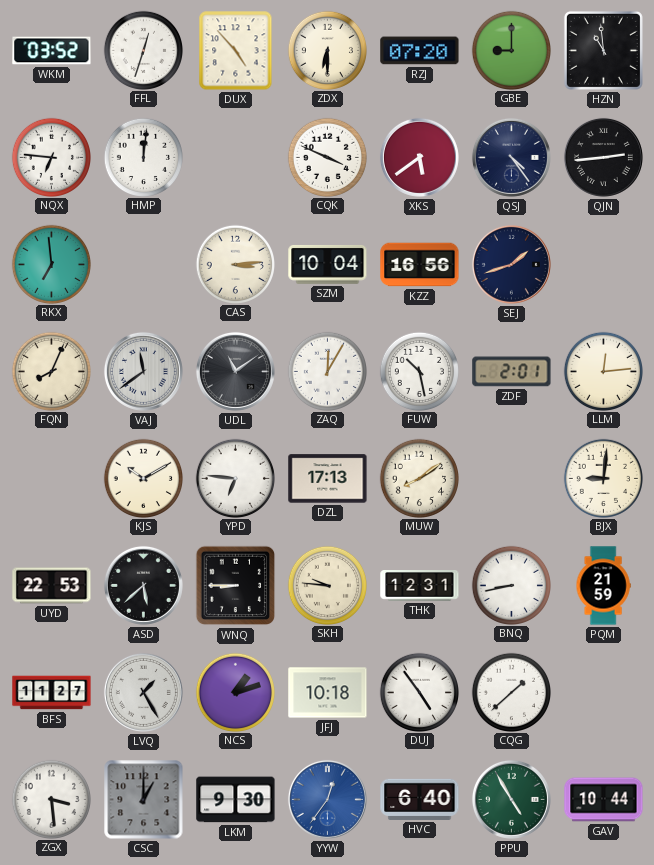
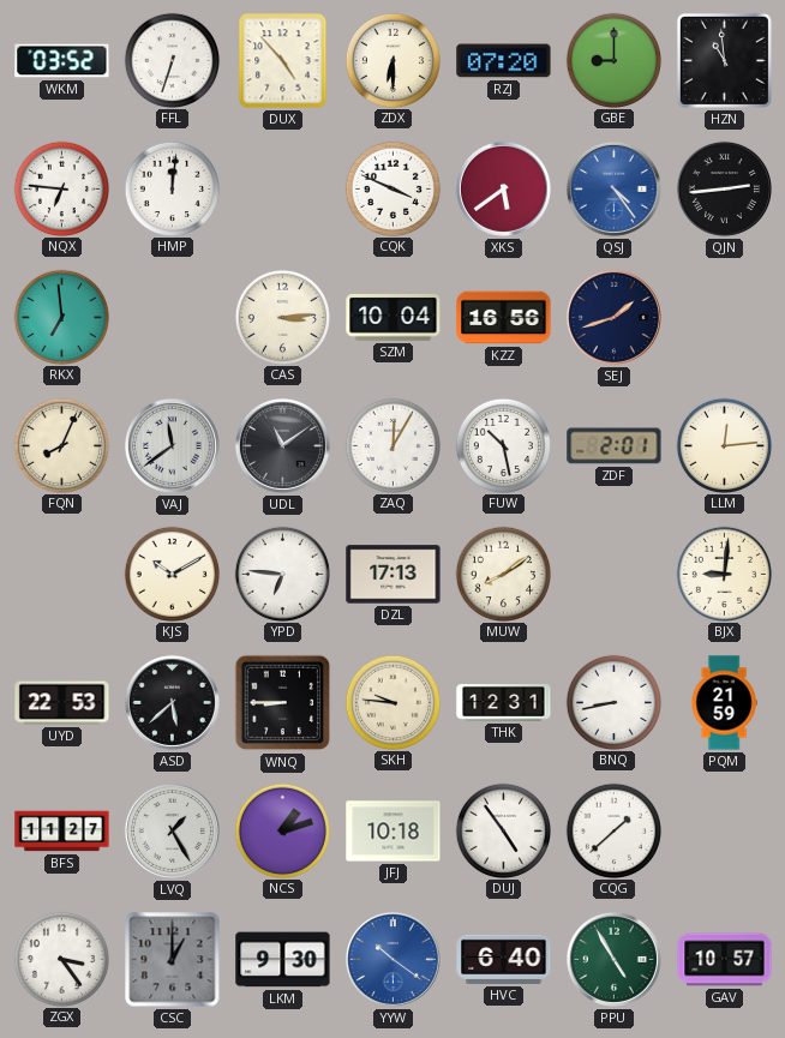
FFL: 12:33 -> 6:33
QSJ dial: navy -> blue
ZGX: 3:29 -> 3:24
YYW: 12:36 -> 10:21
GAV: 10:44 -> 10:57
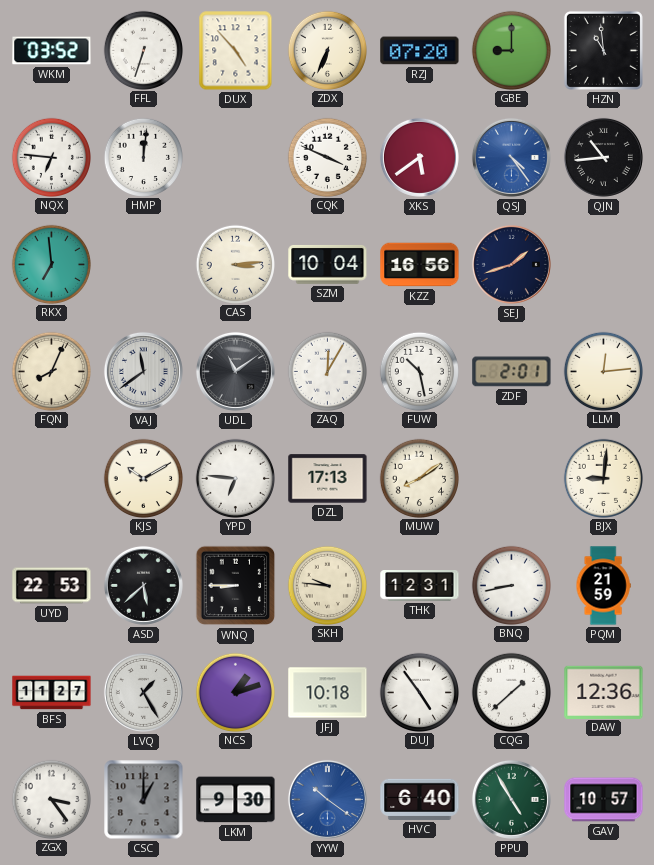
ZDX: 6:30 -> 6:34
QJN: 2:44 -> 10:44
DAW: none -> 12:36
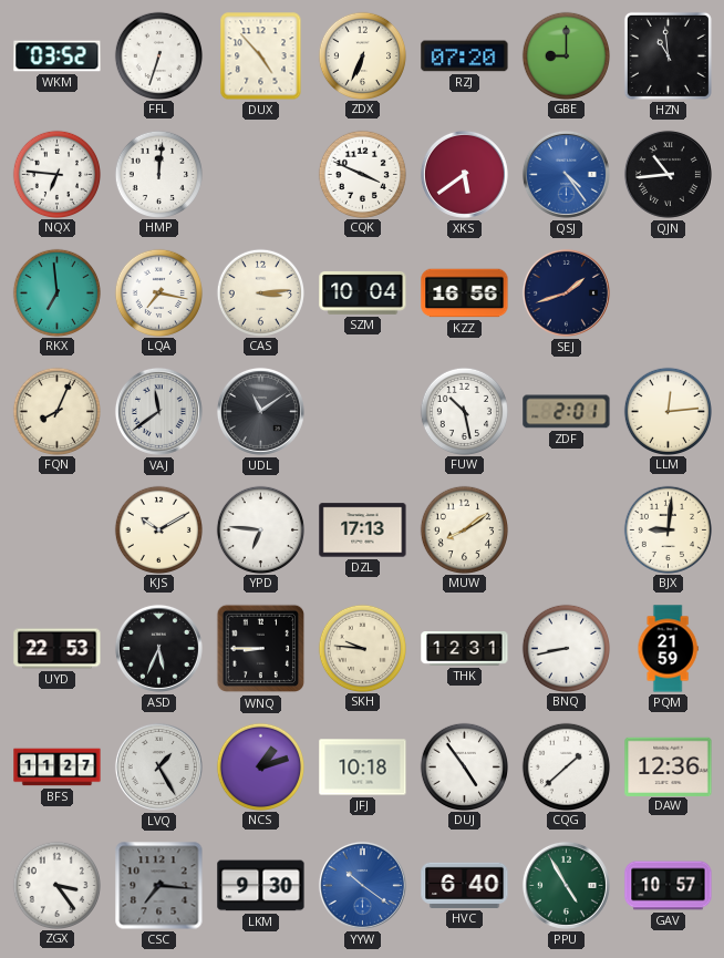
LQA: none -> 7:17
ZAQ: 12:05 -> none
ASD: 5:38 -> 5:34
CSC: 1:00 -> 7:16
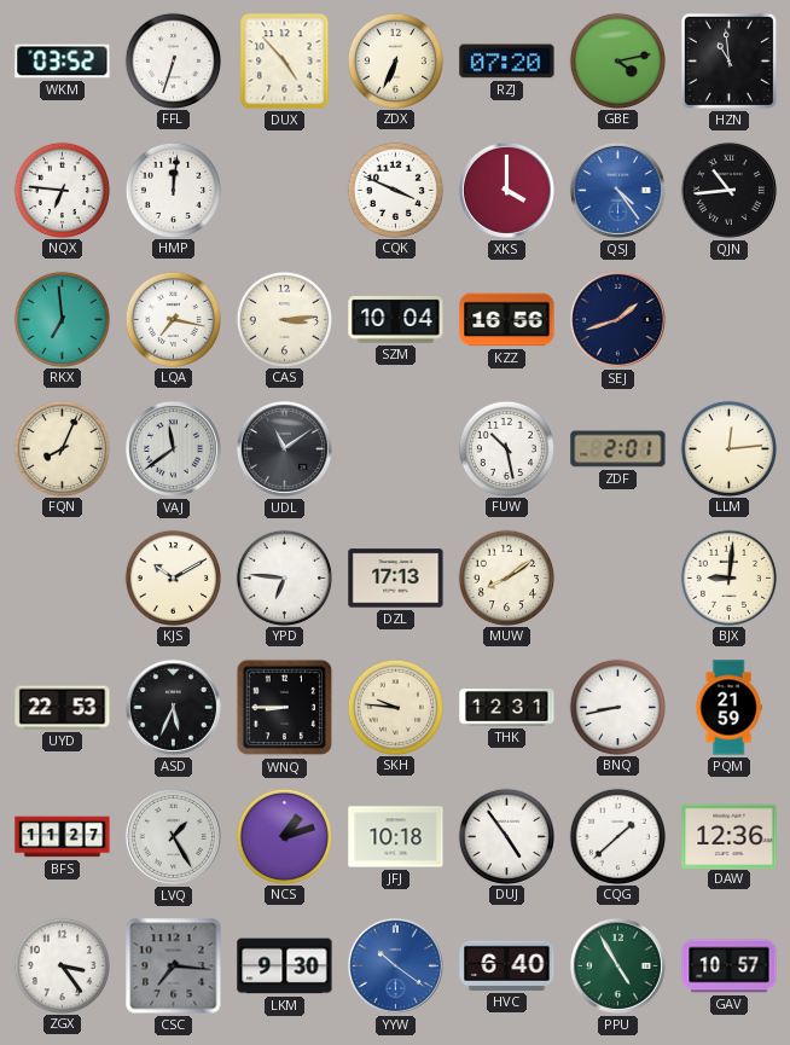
GBE: 9:00 -> 4:13
XKS: 5:39 -> 4:00
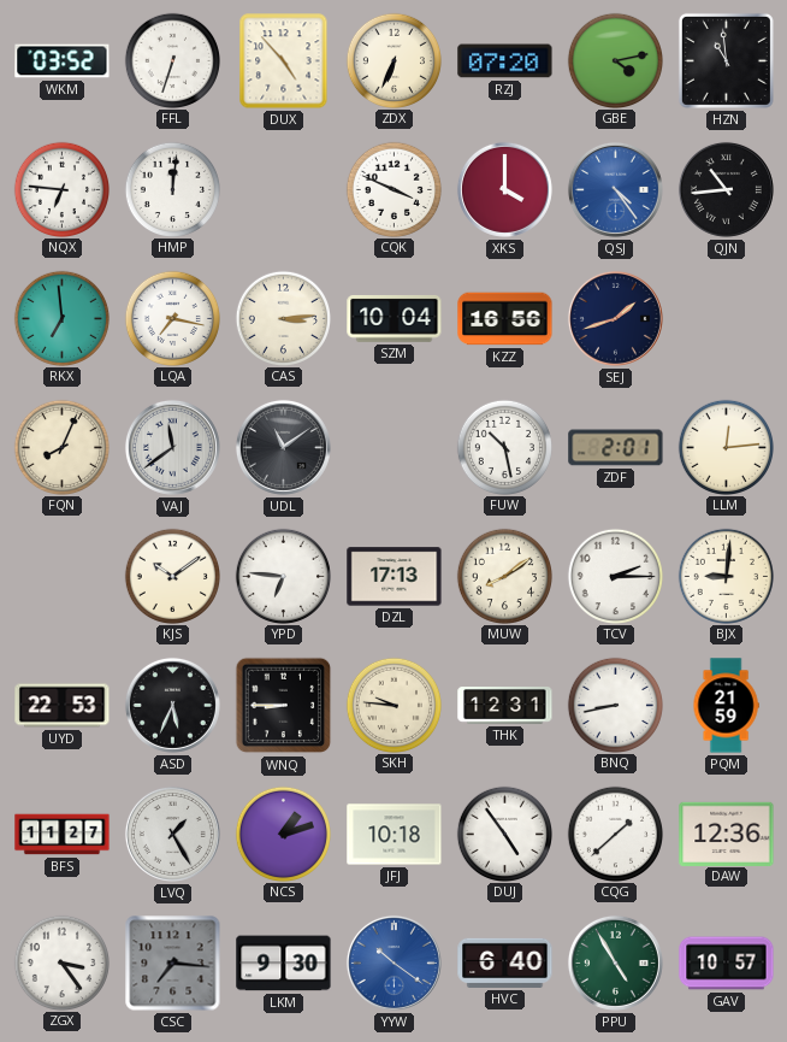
KJS: 10:10 -> 10:09
TCV: none -> 2:15
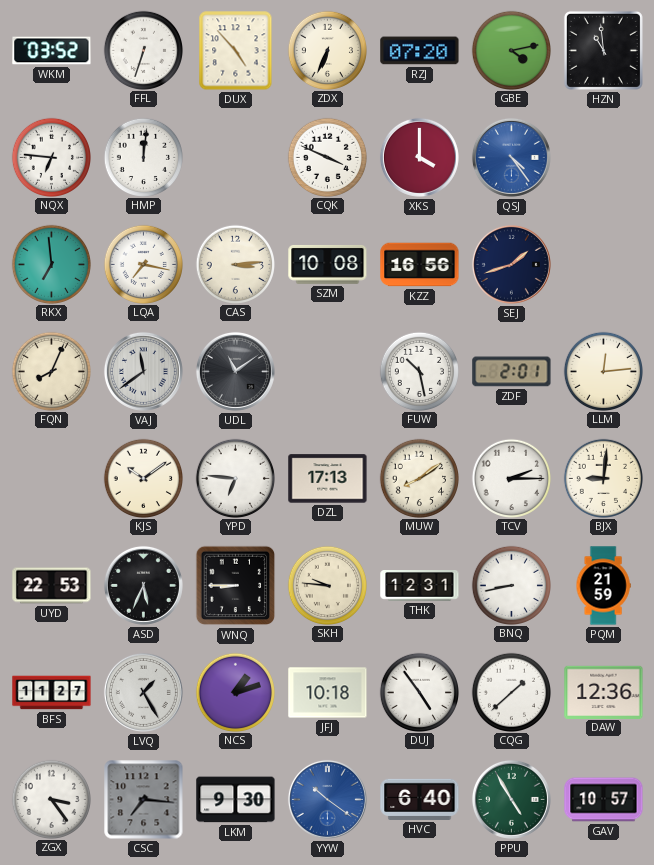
QJN: 10:44 -> none
SZM: 10:04 -> 10:08
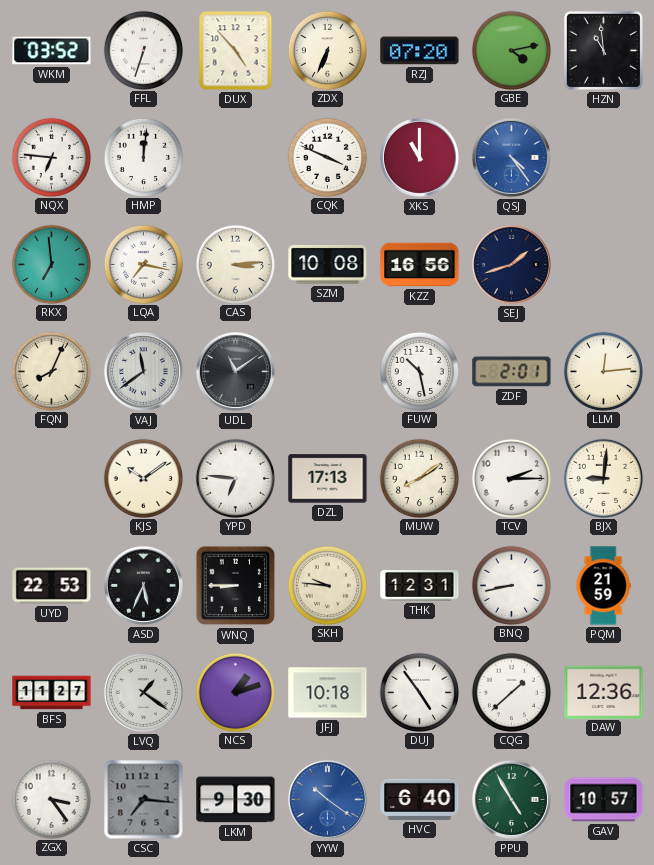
XKS: 4:00 -> 11:00
LVQ: 1:25 -> 1:21
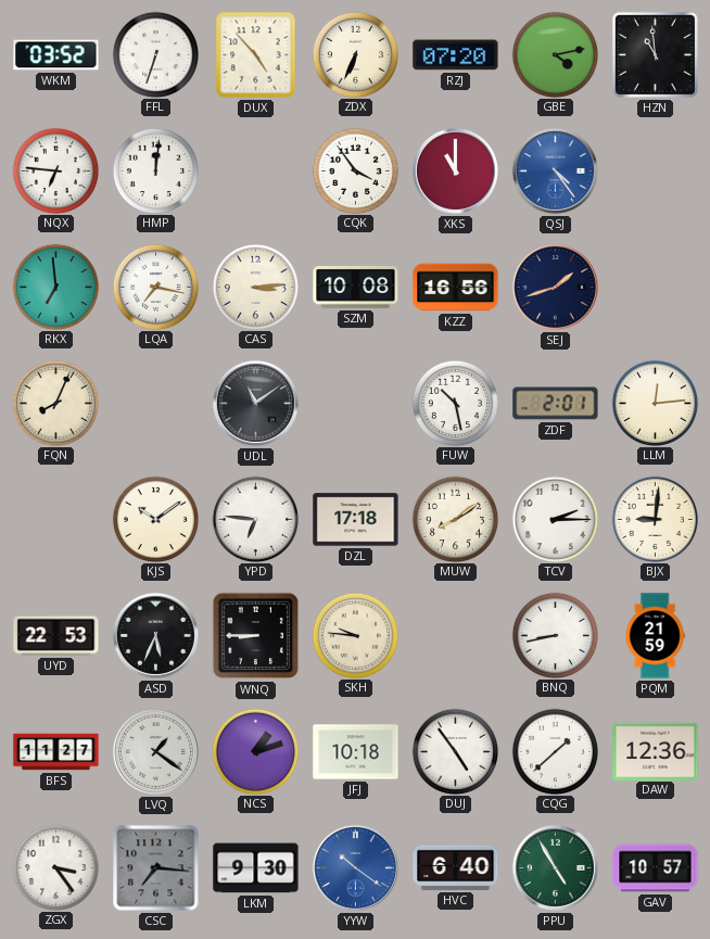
CQK: 3:49 -> 3:54
VAJ: 11:39 -> none
DZL: 17:13 -> 17:18
THK: 12:31 -> none
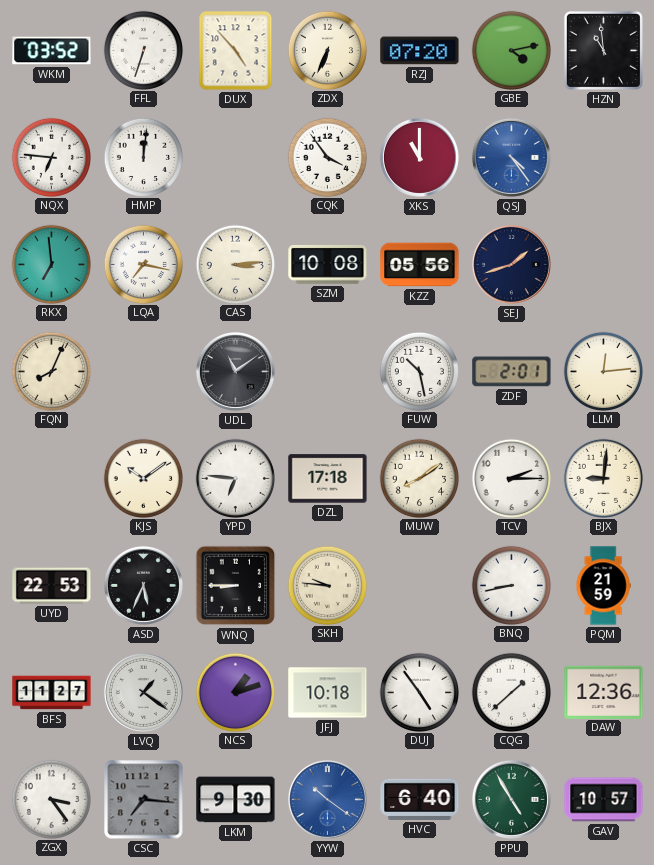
KZZ: 16:56 -> 05:56
